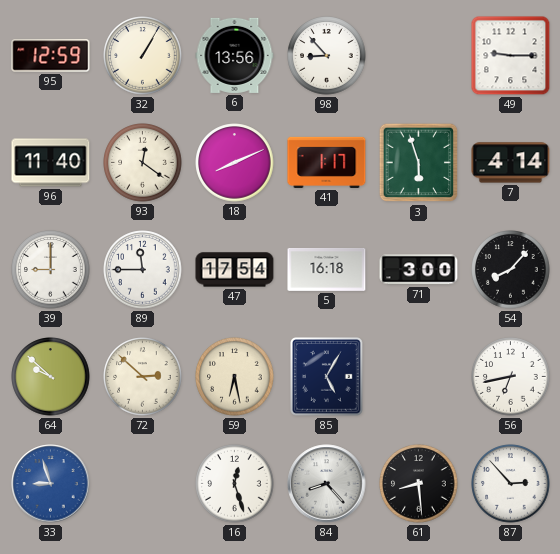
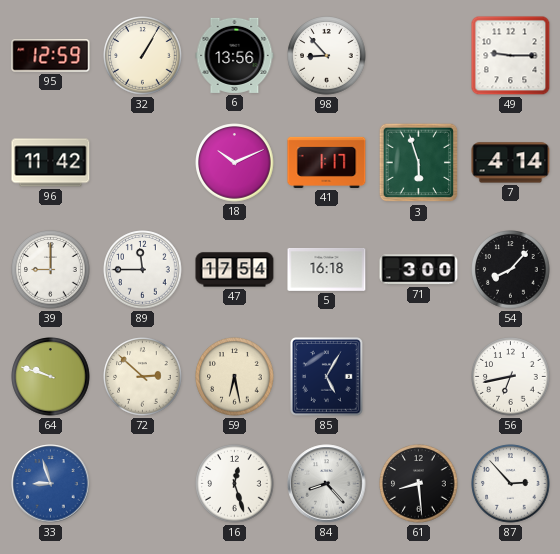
96: 11:40 -> 11:42
93: 12:21 -> none
18: 8:11 -> 10:11
64: 9:52 -> 9:48
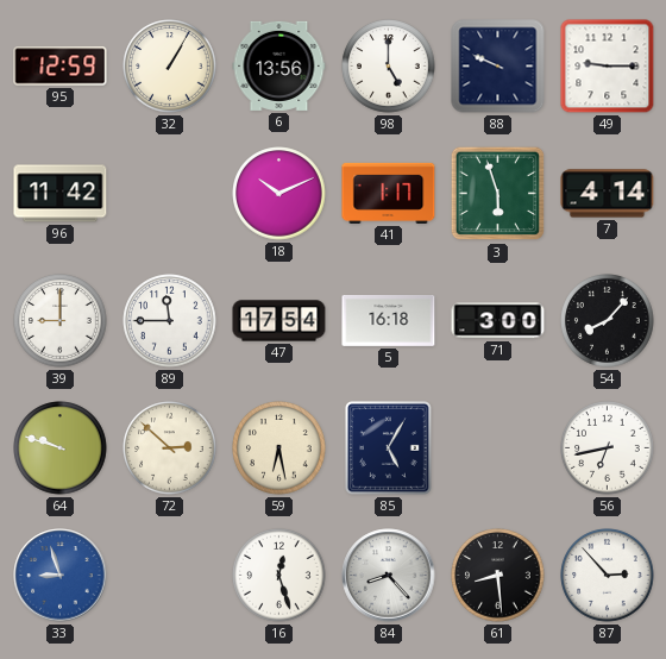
98: 8:53 -> 5:00
88: none -> 9:49
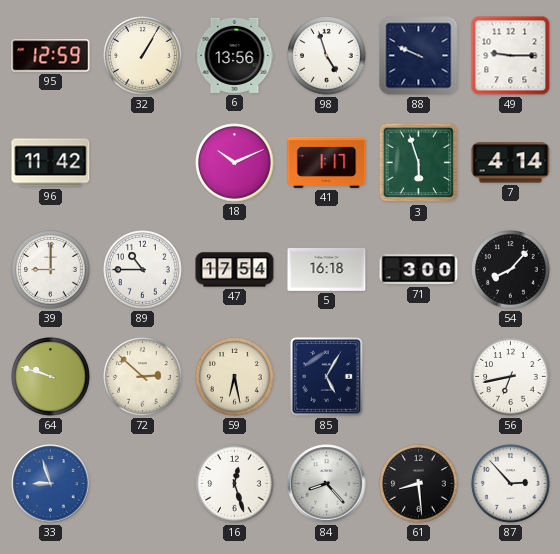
98: 5:00 -> 4:57
89: 11:45 -> 10:45
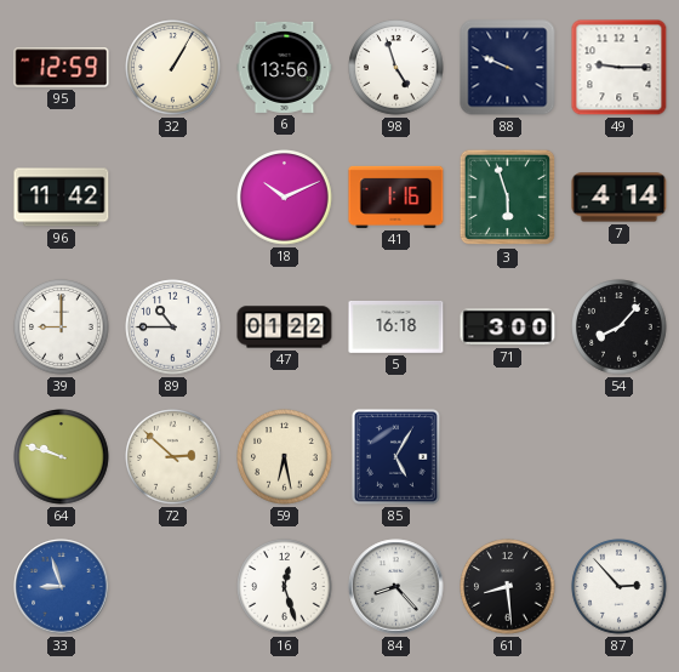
41: 1:17 -> 1:16
47: 17:54 -> 01:22
56: 6:43 -> none
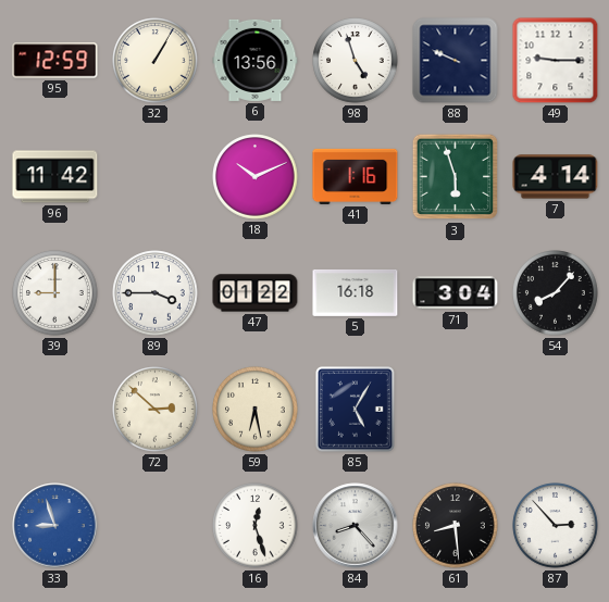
89: 10:45 -> 3:45
71: 3:00 -> 3:04
64: 9:48 -> none
